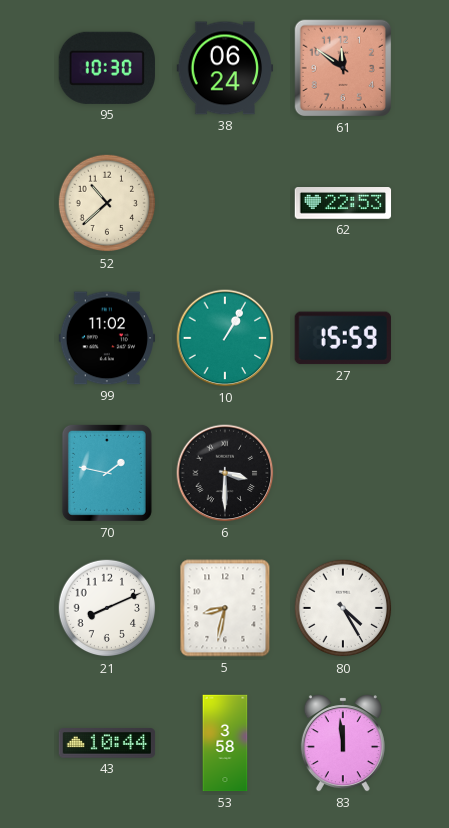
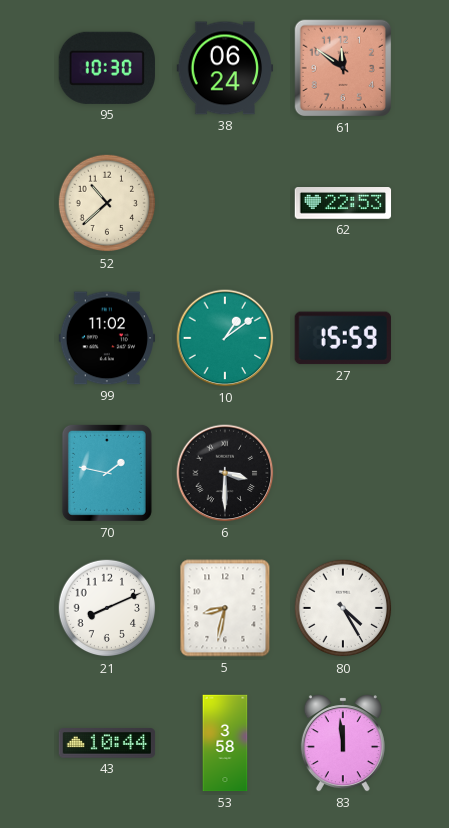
10: 1:05 -> 1:09
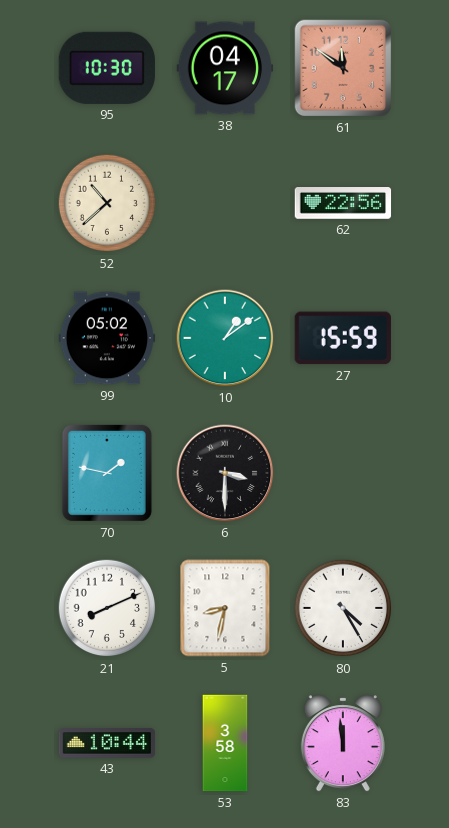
38: 06:24 -> 04:17
62: 22:53 -> 22:56
99: 11:02 -> 05:02
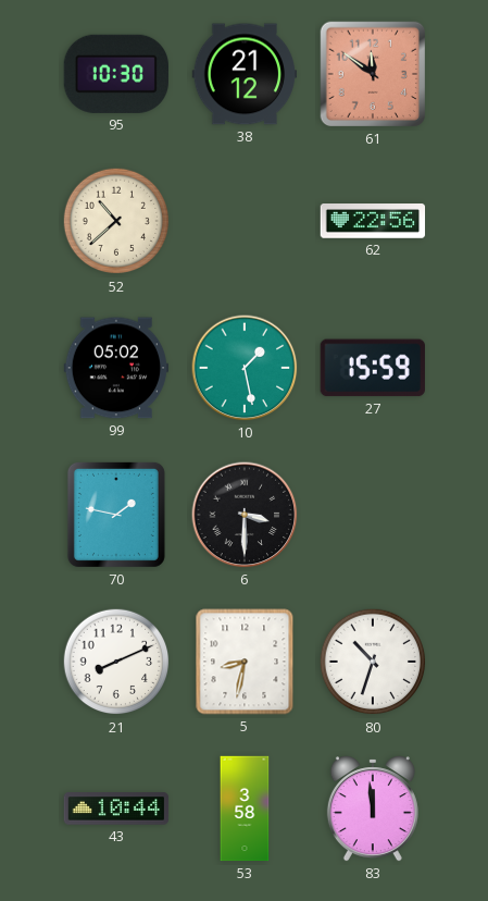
38: 04:17 -> 21:12
10: 1:09 -> 1:28
80: 4:25 -> 10:33
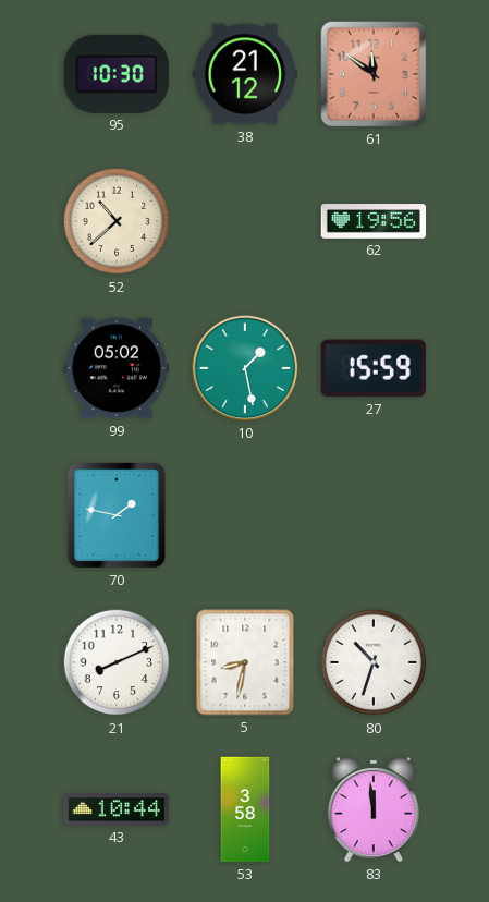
62: 22:56 -> 19:56
6: 3:30 -> none
